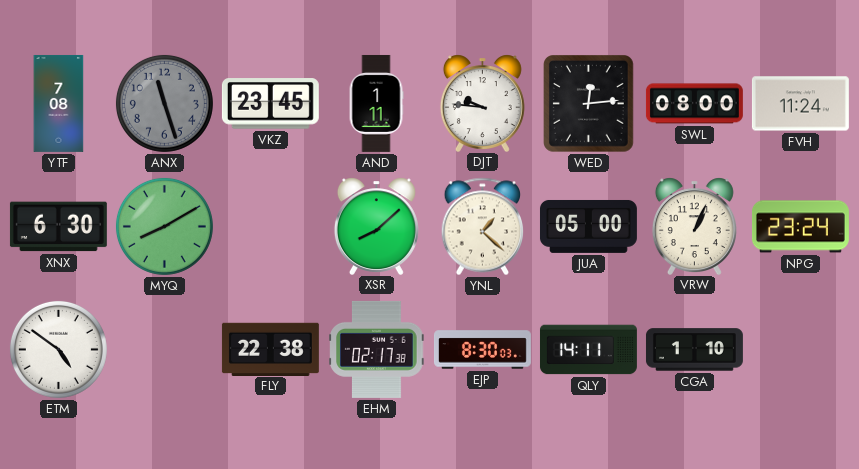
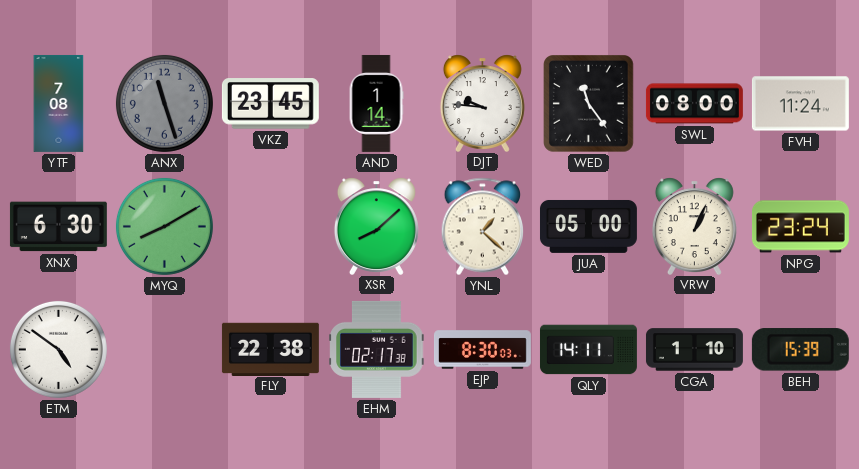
AND: 1:11 -> 1:14
WED: 12:14 -> 11:24
BEH: none -> 15:39
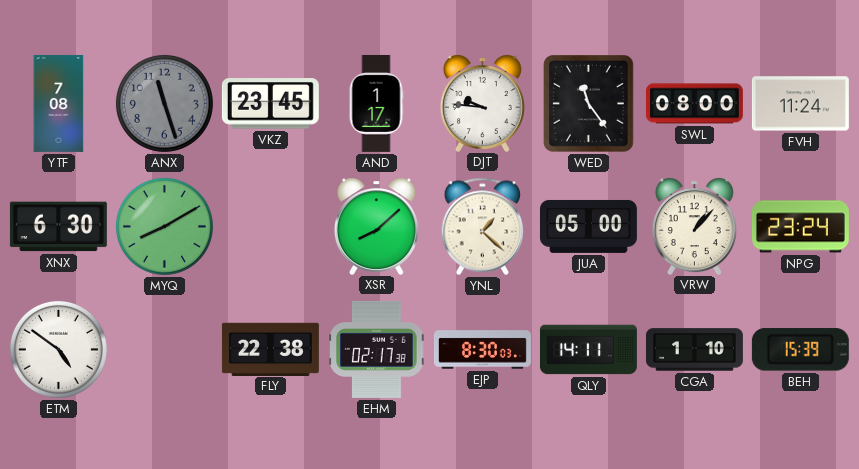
AND: 1:14 -> 1:17
VRW: 1:04 -> 1:07
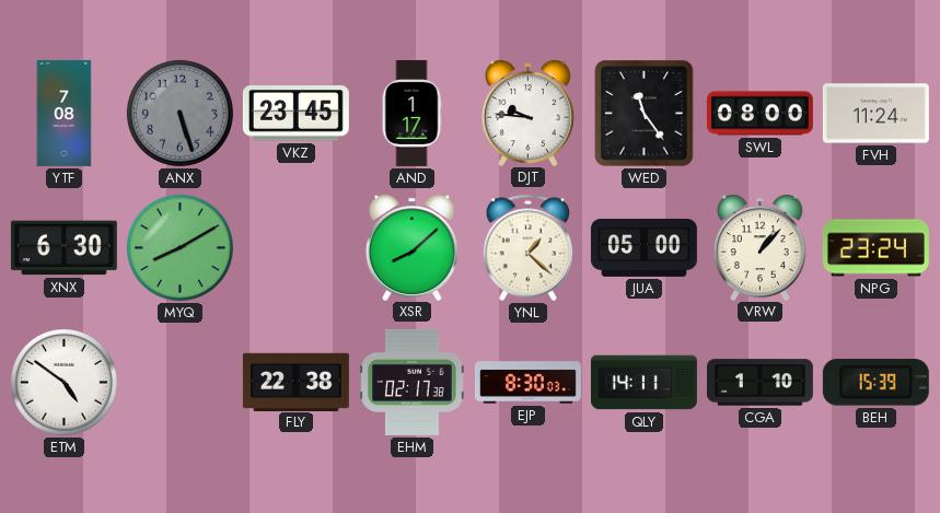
ANX: 11:27 -> 5:27
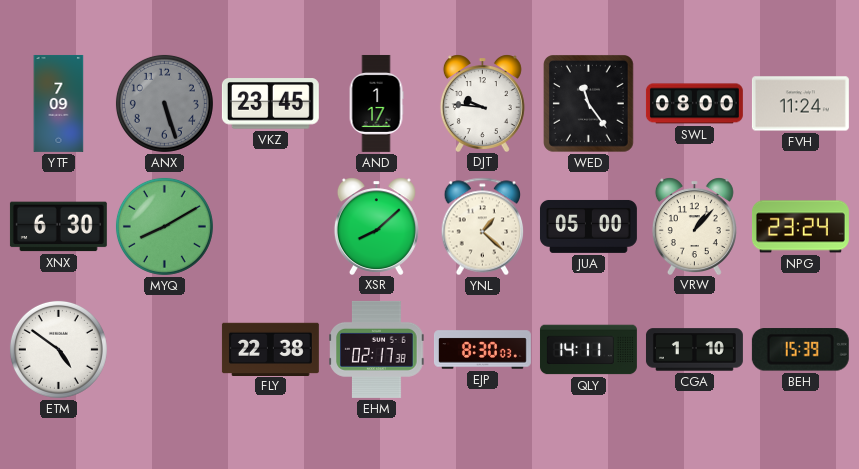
YTF: 7:08 -> 7:09
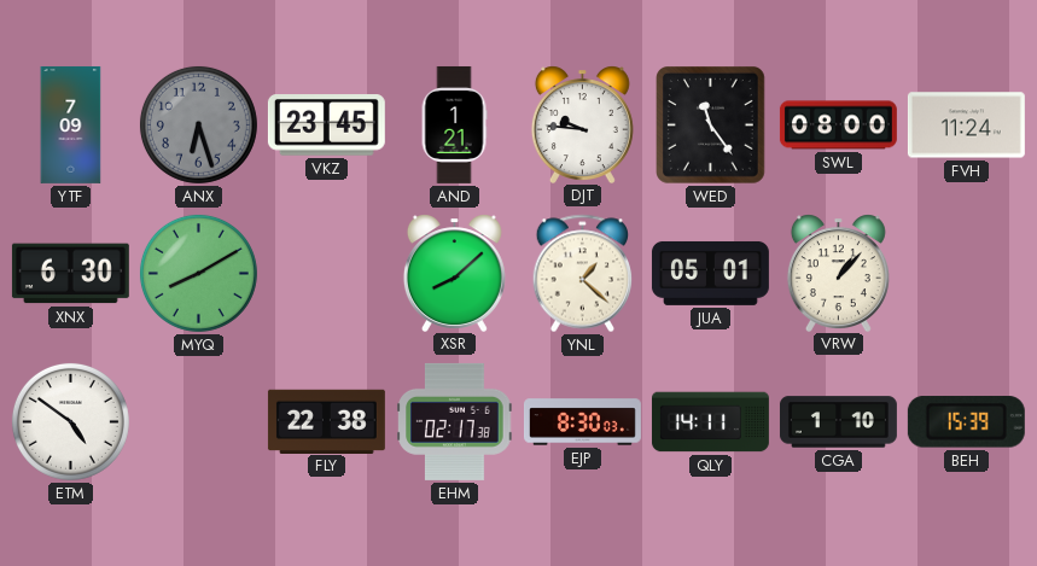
ANX: 5:27 -> 6:27
AND: 1:17 -> 1:21
JUA: 05:00 -> 05:01
NPG: 23:24 -> none
